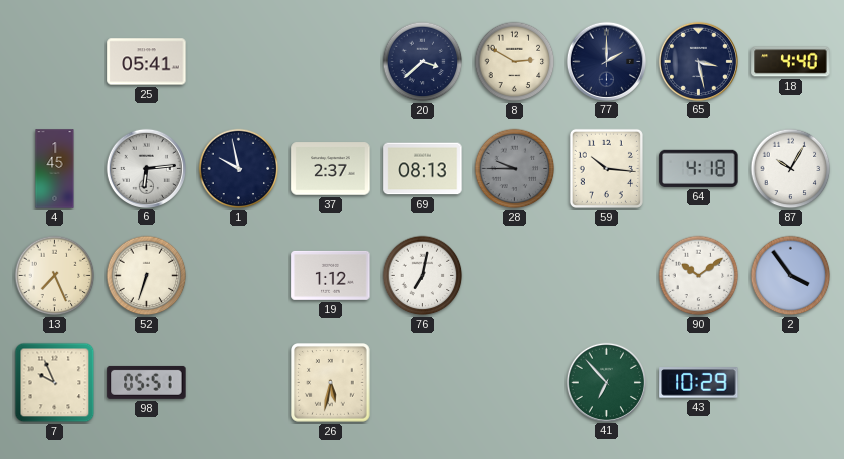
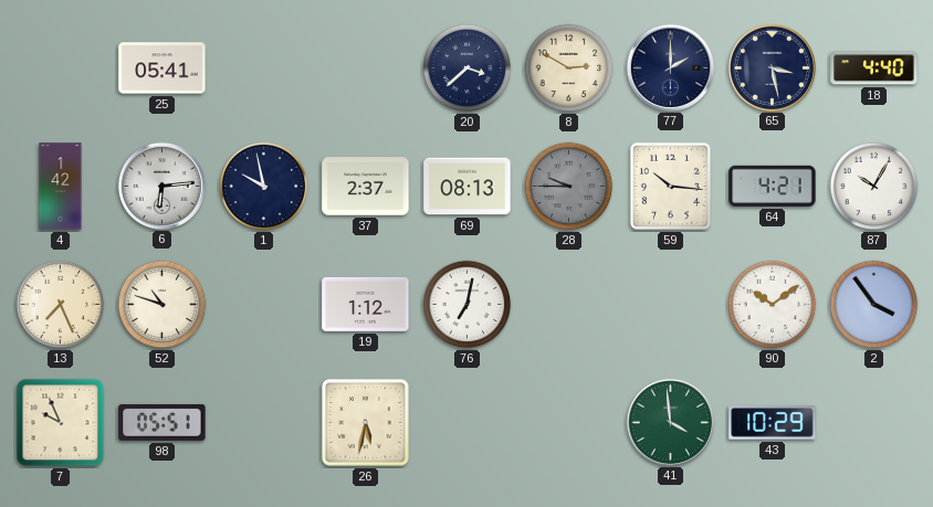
4: 1:45 -> 1:42
64: 4:18 -> 4:21
52: 6:33 -> 10:48
41: 6:53 -> 3:59
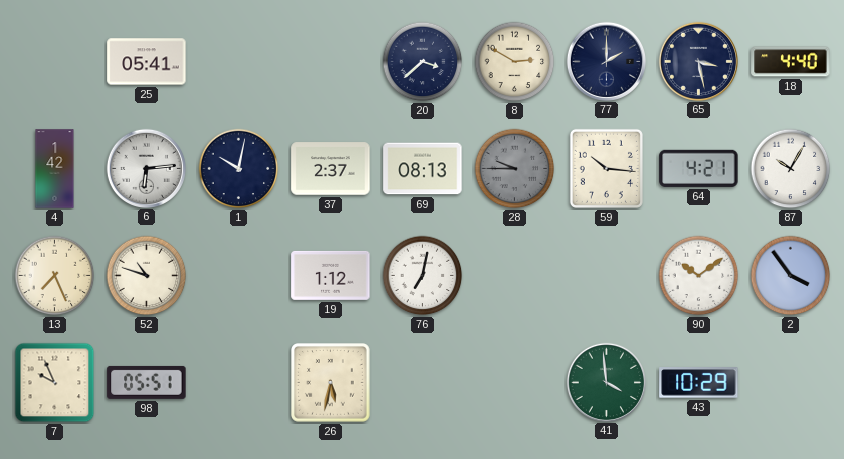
1: 9:58 -> 10:02
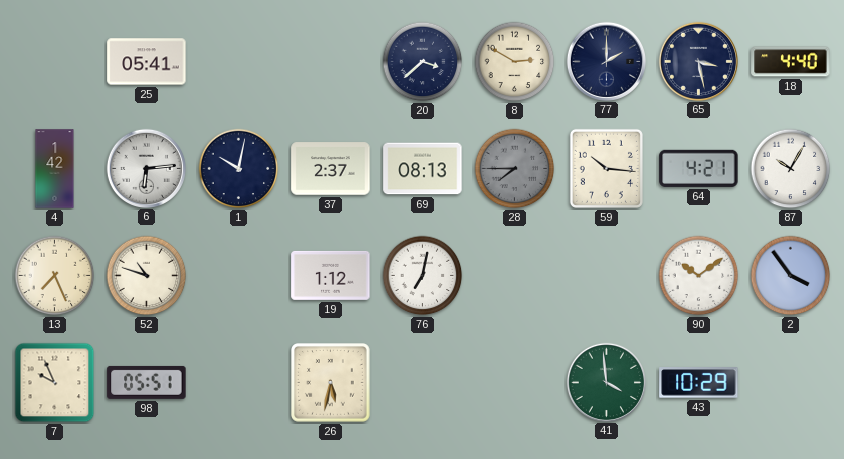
28: 9:45 -> 7:45
